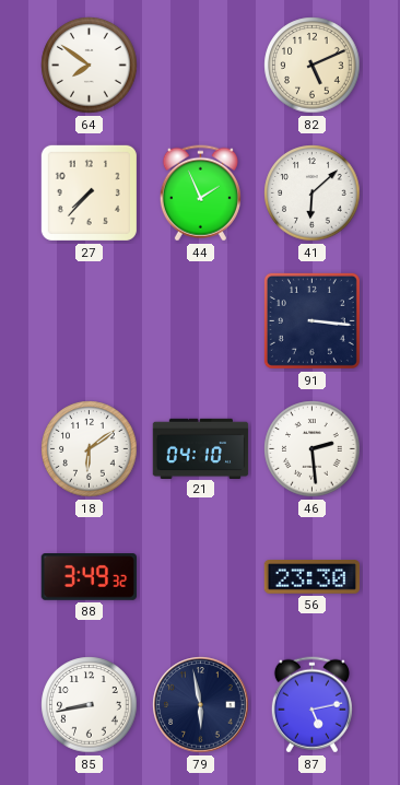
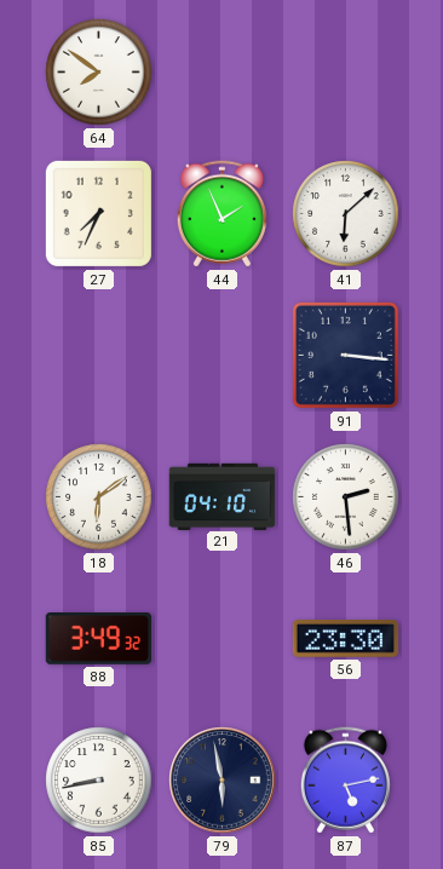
82: 5:11 -> none
27: 7:37 -> 7:34
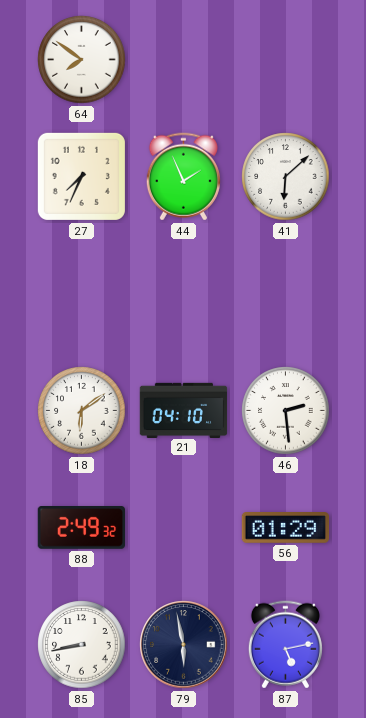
91: 3:16 -> none
88: 3:49 -> 2:49
56: 23:30 -> 01:29
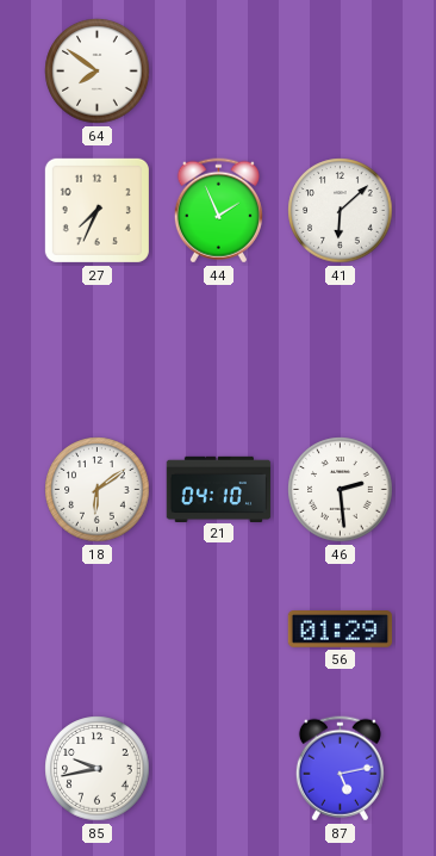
88: 2:49 -> none
85: 8:43 -> 9:43
79: 5:58 -> none
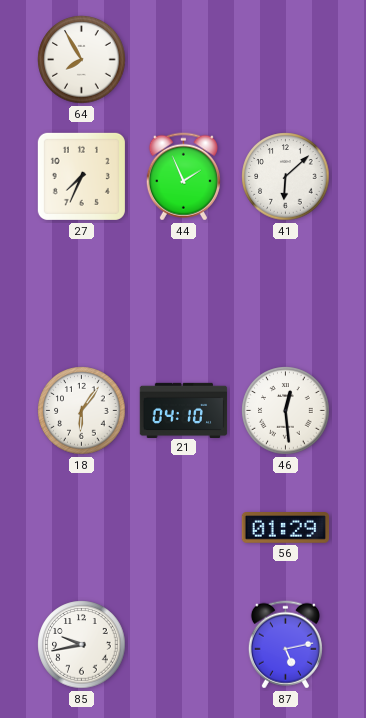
64: 7:51 -> 7:55
18: 6:09 -> 6:06
46: 2:29 -> 12:29
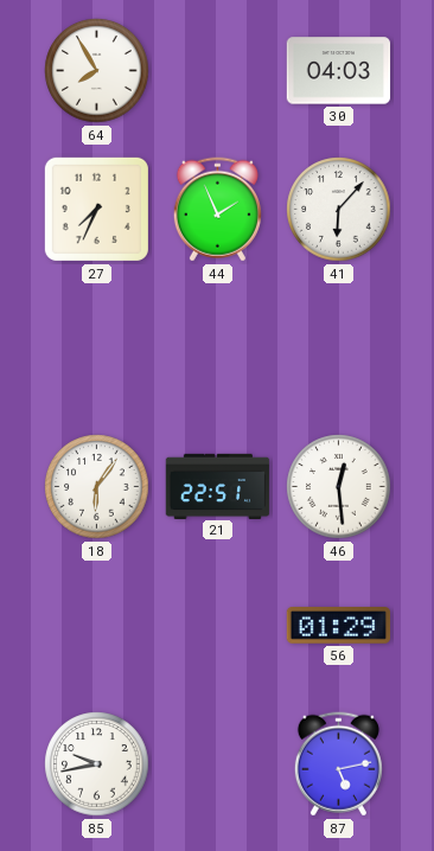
30: none -> 04:03
41: 6:08 -> 6:07
21: 04:10 -> 22:51
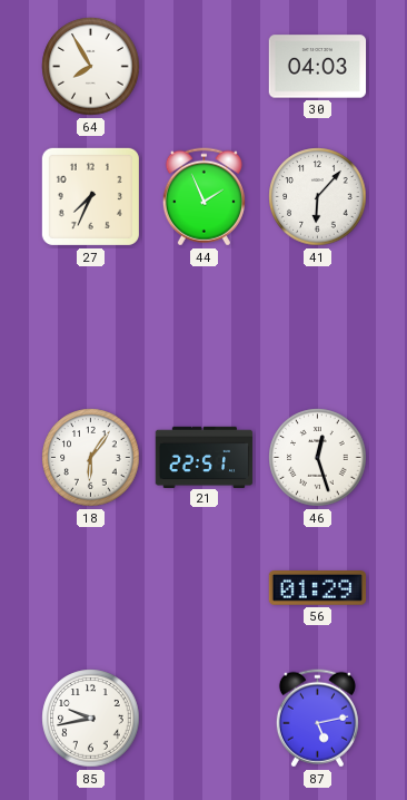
46: 12:29 -> 12:27
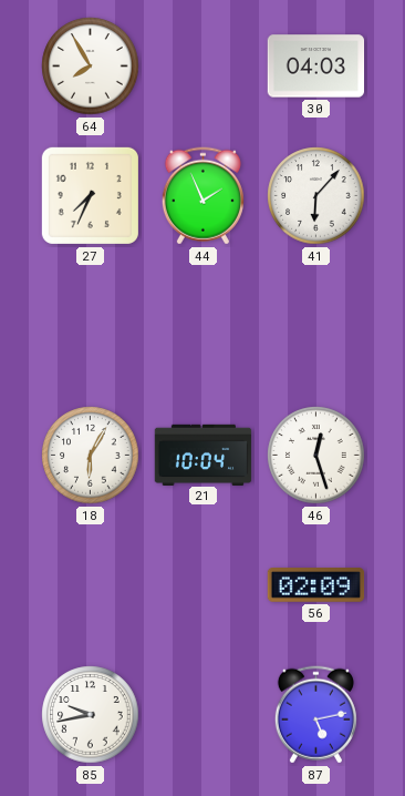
18: 6:06 -> 6:05
21: 22:51 -> 10:04
56: 01:29 -> 02:09
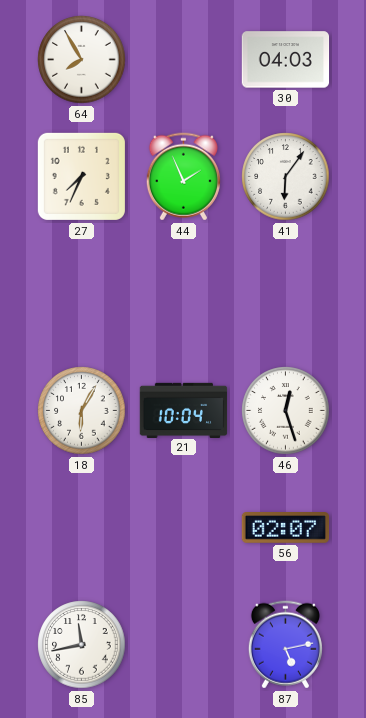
41: 6:07 -> 6:06
56: 02:09 -> 02:07
85: 9:43 -> 11:43
